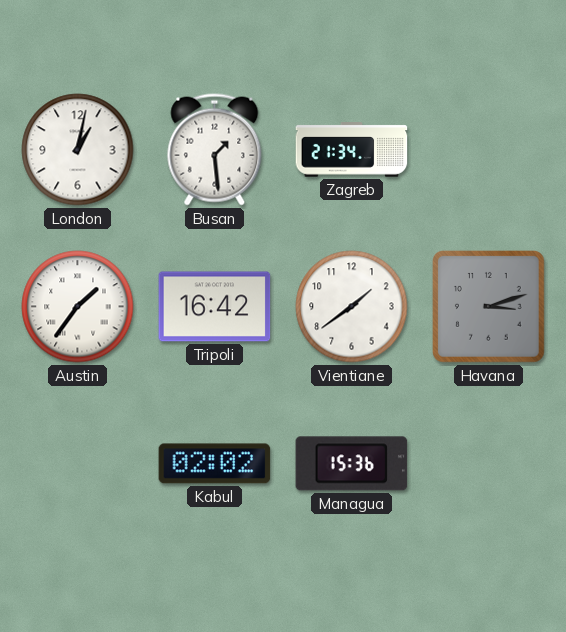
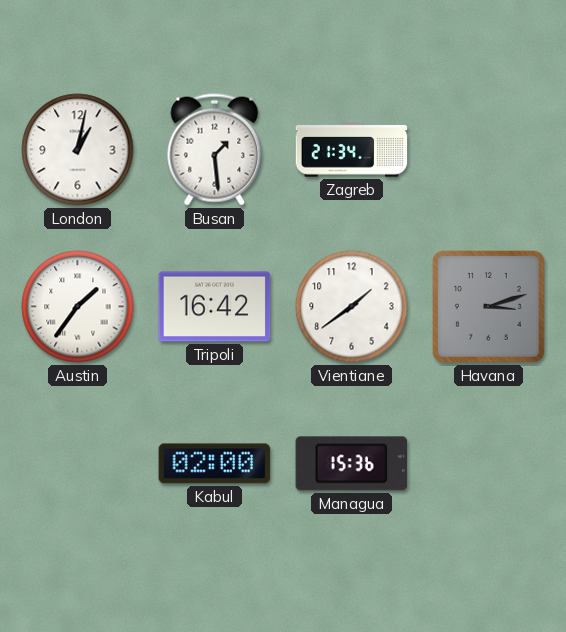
Kabul: 02:02 -> 02:00
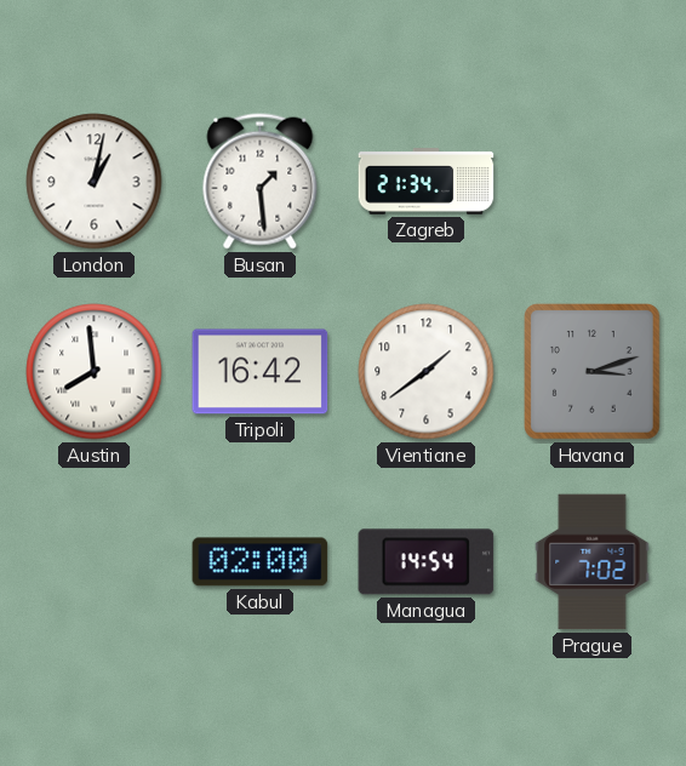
Austin: 1:36 -> 7:59
Managua: 15:36 -> 14:54
Prague: none -> 7:02
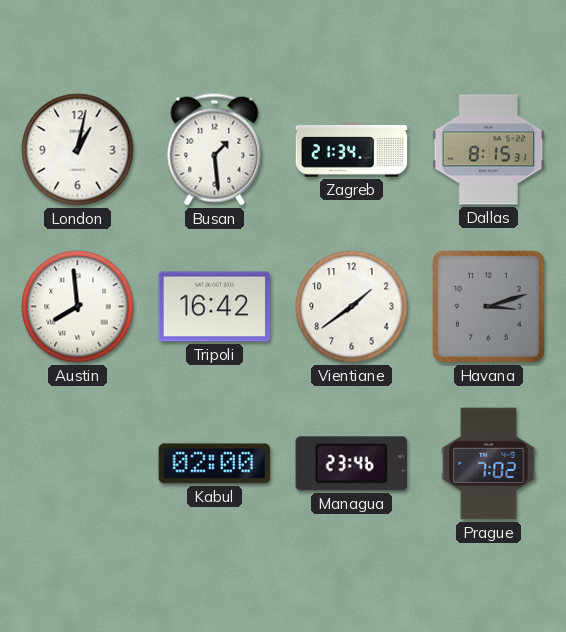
Dallas: none -> 8:15
Managua: 14:54 -> 23:46
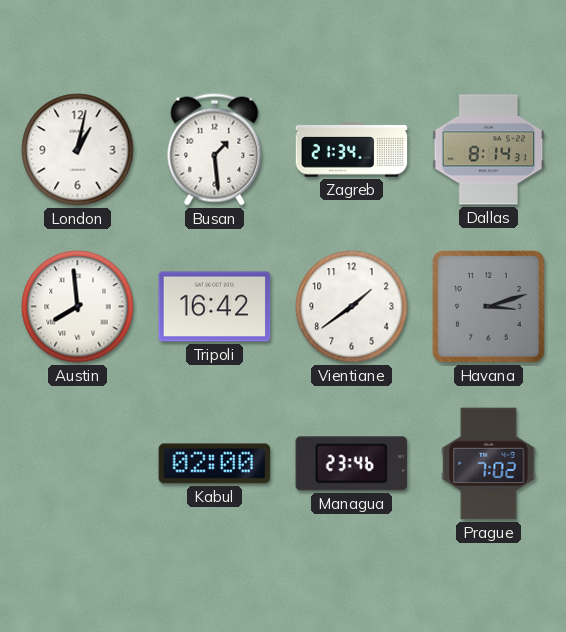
Dallas: 8:15 -> 8:14
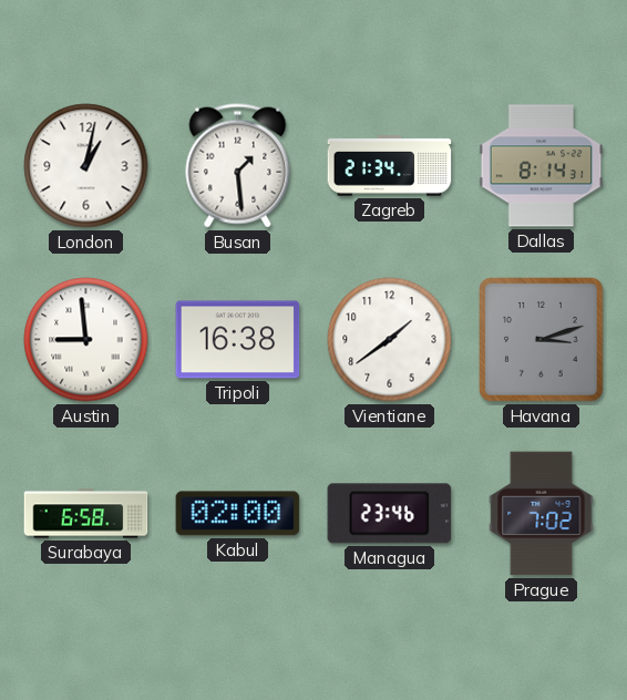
Austin: 7:59 -> 8:59
Tripoli: 16:42 -> 16:38
Surabaya: none -> 6:58
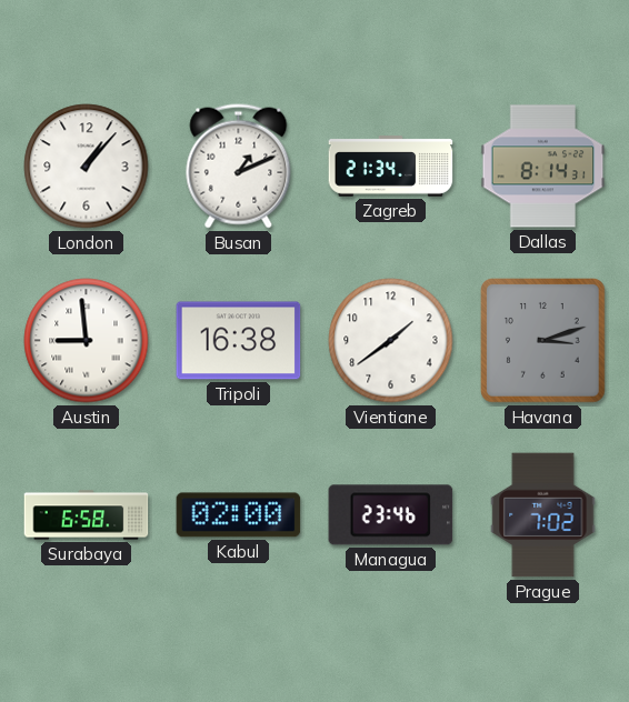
London: 1:02 -> 1:07
Busan: 1:29 -> 1:11
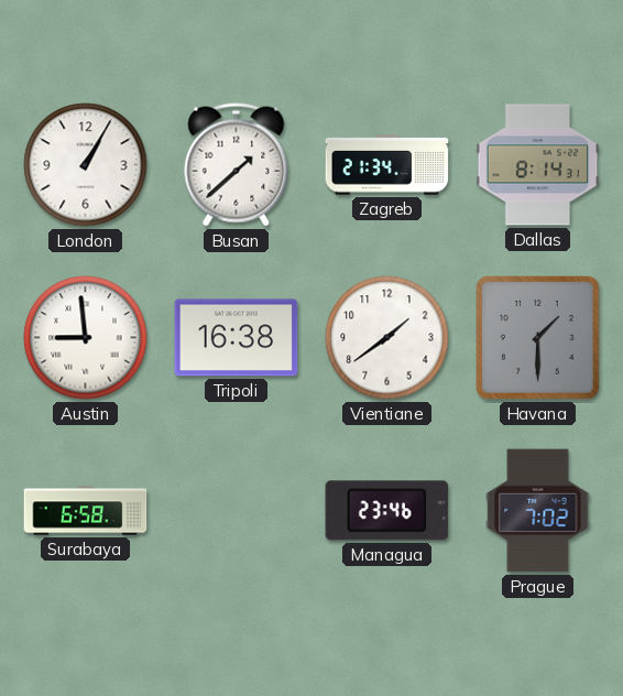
London: 1:07 -> 1:05
Busan: 1:11 -> 1:38
Havana: 3:12 -> 1:30
Kabul: 02:00 -> none
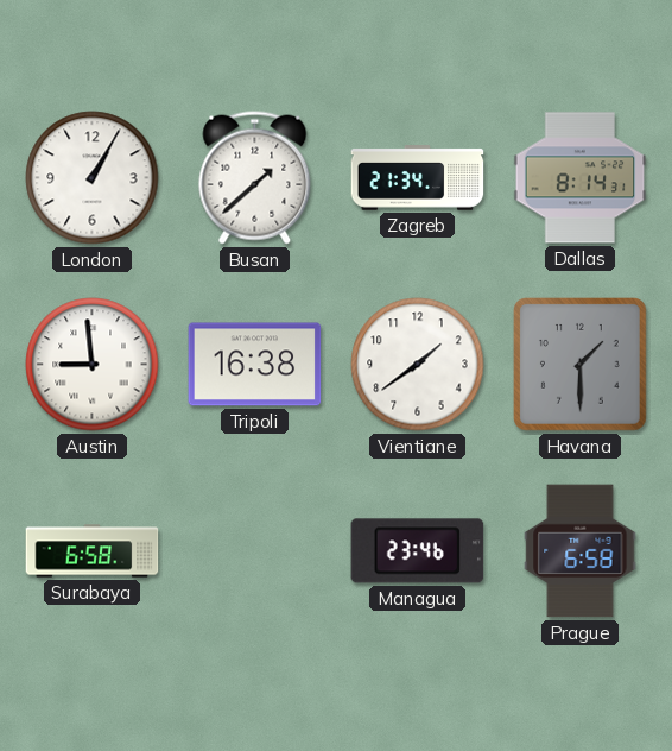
Prague: 7:02 -> 6:58
